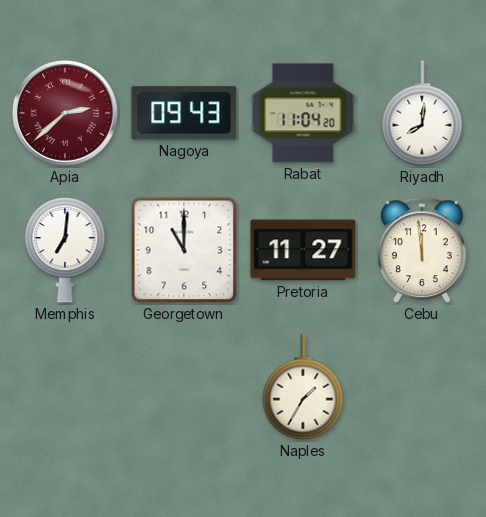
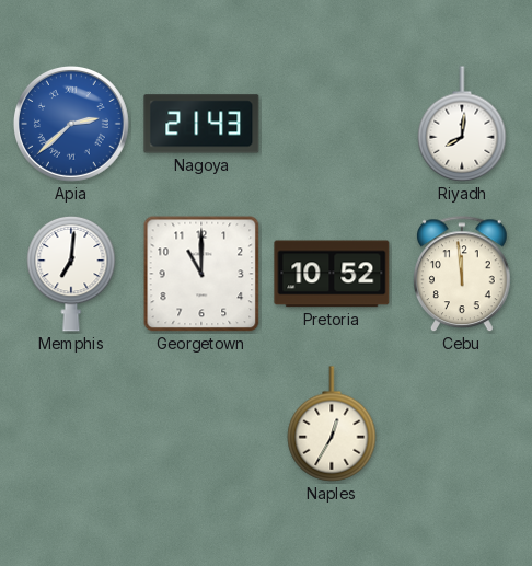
Apia dial: burgundy -> blue
Nagoya: 09:43 -> 21:43
Rabat: 11:04 -> none
Pretoria: 11:27 -> 10:52
Naples: 1:35 -> 12:35
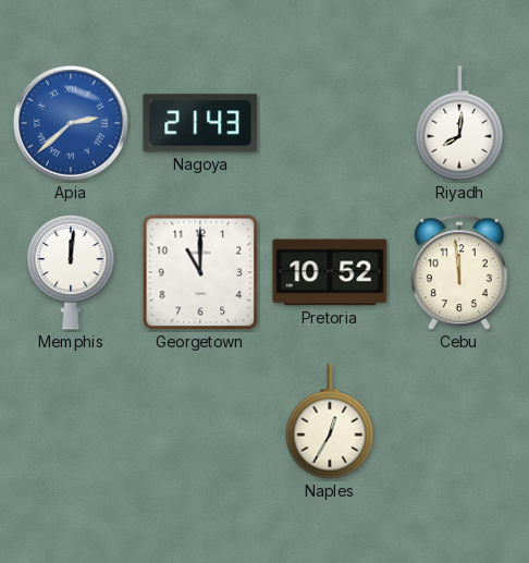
Memphis: 7:01 -> 12:01
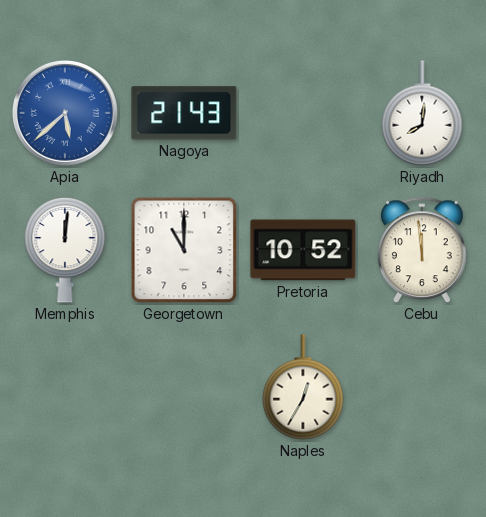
Apia: 2:38 -> 5:38
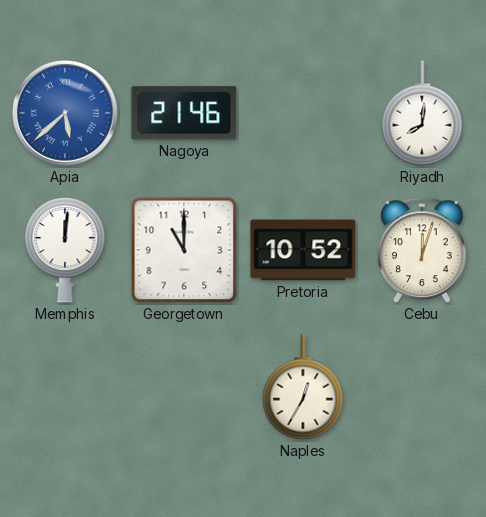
Nagoya: 21:43 -> 21:46
Cebu: 11:59 -> 12:03
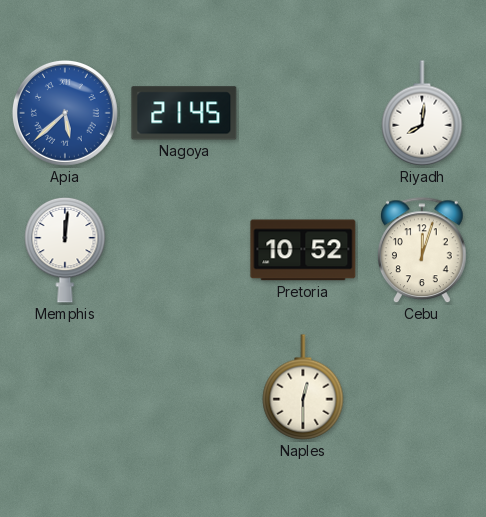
Nagoya: 21:46 -> 21:45
Georgetown: 11:00 -> none
Naples: 12:35 -> 12:30
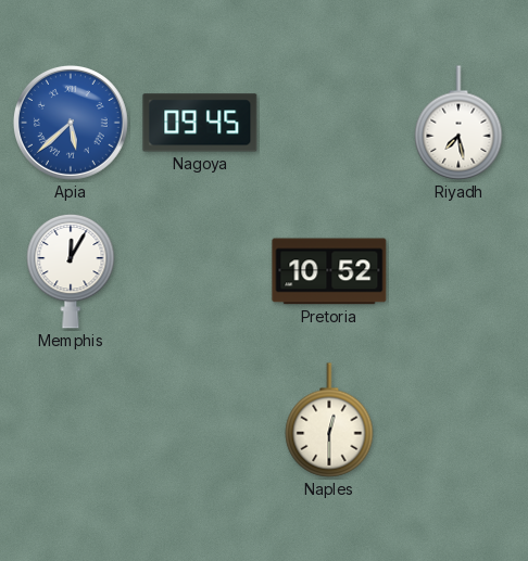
Nagoya: 21:45 -> 09:45
Riyadh: 8:01 -> 7:28
Memphis: 12:01 -> 12:05
Cebu: 12:03 -> none
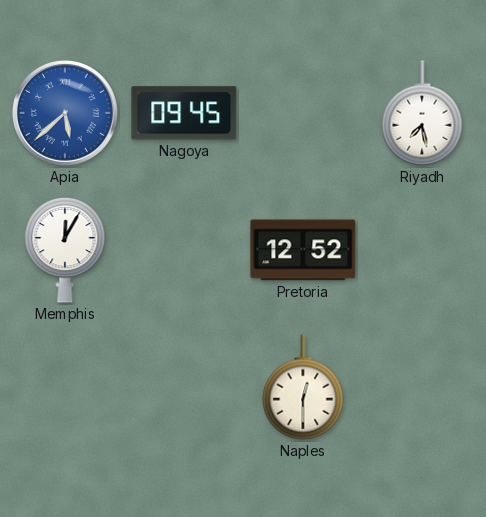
Pretoria: 10:52 -> 12:52
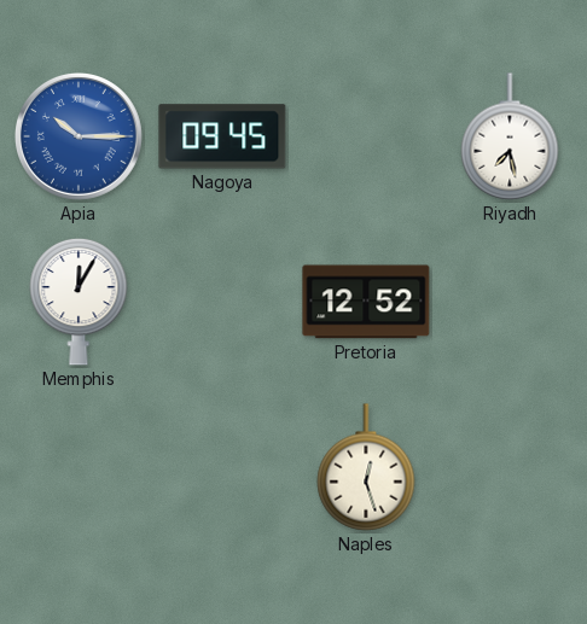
Apia: 5:38 -> 10:15
Naples: 12:30 -> 12:27
